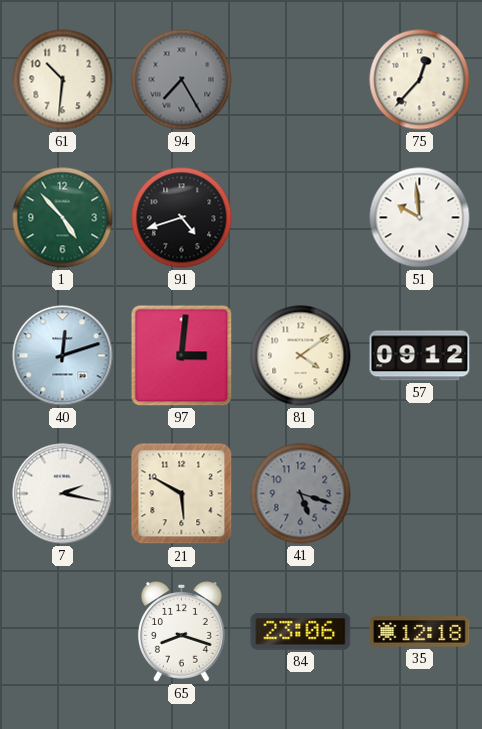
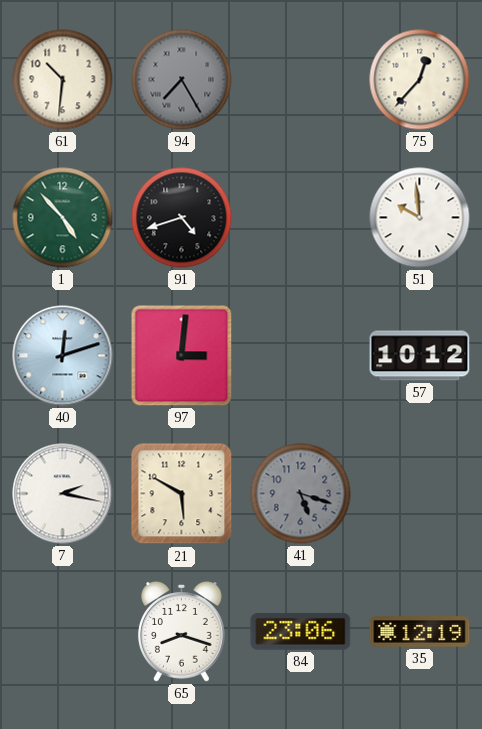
81: 4:09 -> none
57: 09:12 -> 10:12
35: 12:18 -> 12:19
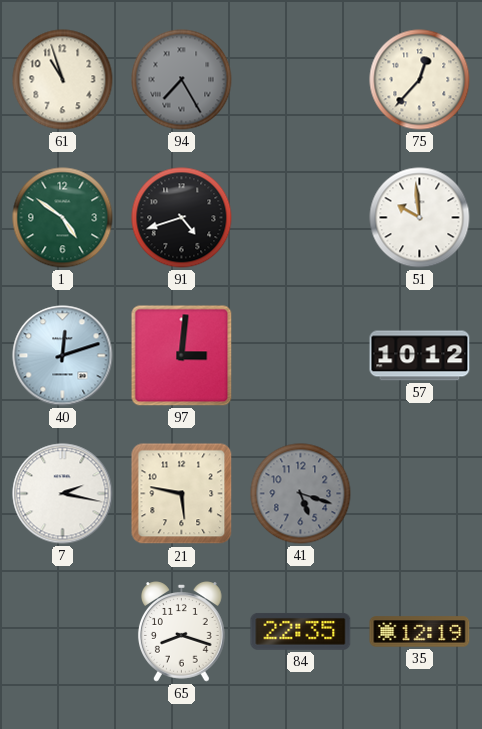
61: 10:31 -> 10:57
1: 4:53 -> 4:51
21: 5:50 -> 5:47
84: 23:06 -> 22:35
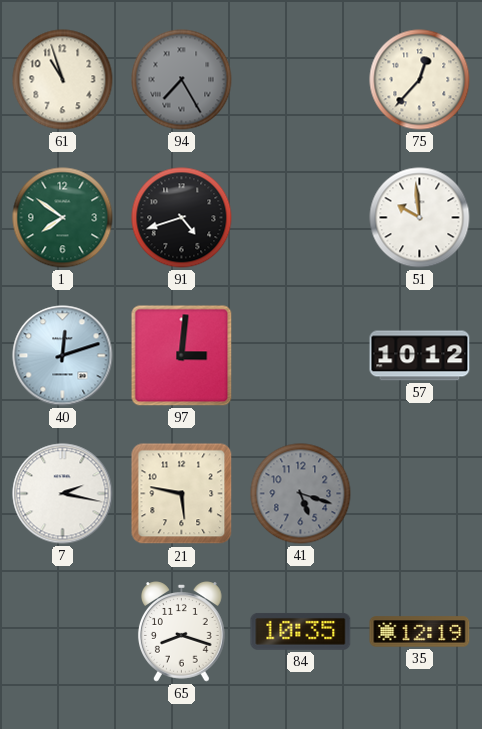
1: 4:51 -> 7:51
84: 22:35 -> 10:35
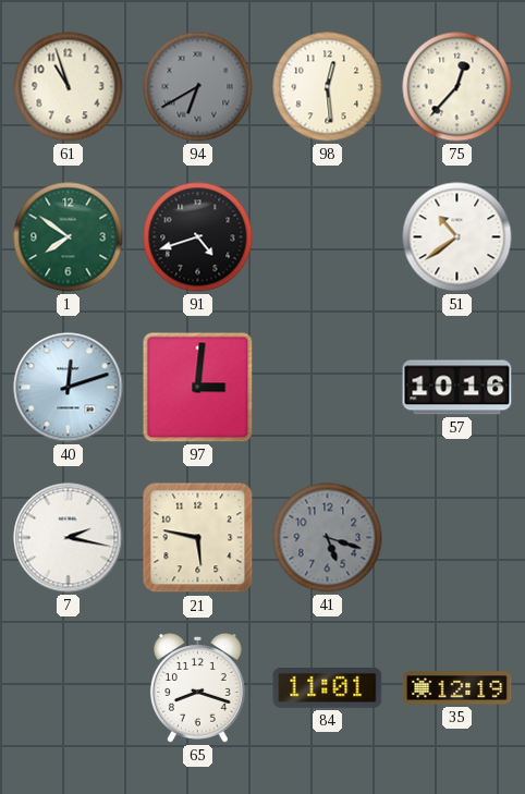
94: 7:25 -> 6:40
98: none -> 12:29
51: 9:59 -> 10:39
57: 10:12 -> 10:16
84: 10:35 -> 11:01
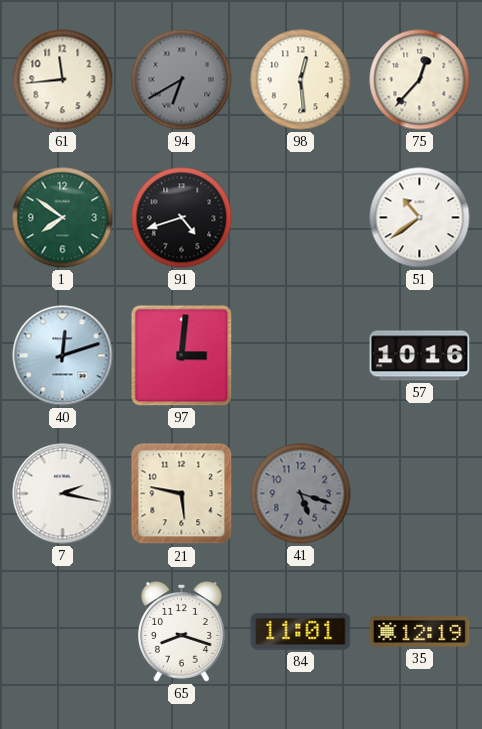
61: 10:57 -> 11:44
